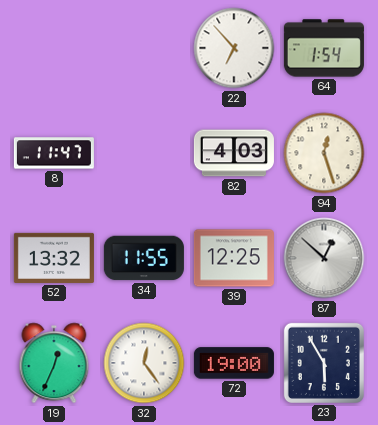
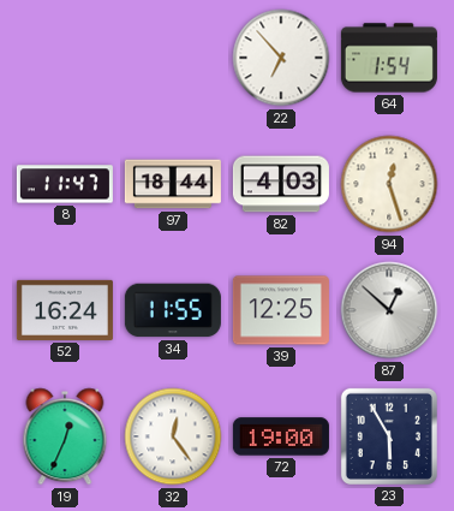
97: none -> 18:44
52: 13:32 -> 16:24
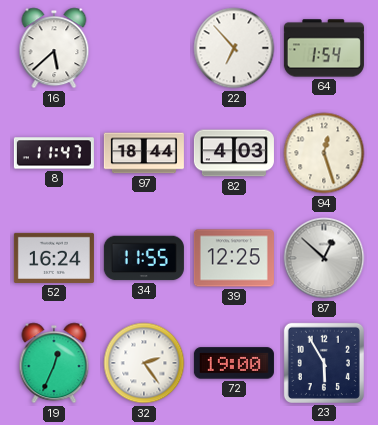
16: none -> 5:38
32: 12:24 -> 2:24
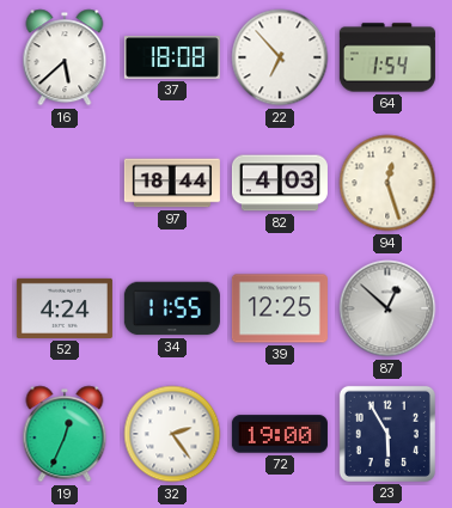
37: none -> 18:08
8: 11:47 -> none
52: 16:24 -> 4:24
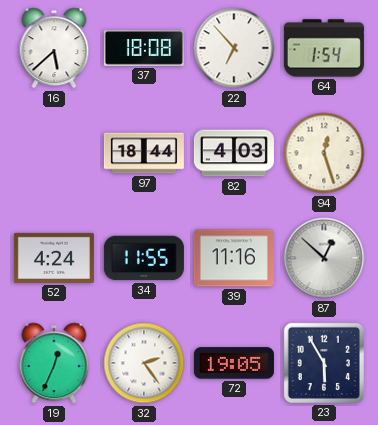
39: 12:25 -> 11:16
72: 19:00 -> 19:05
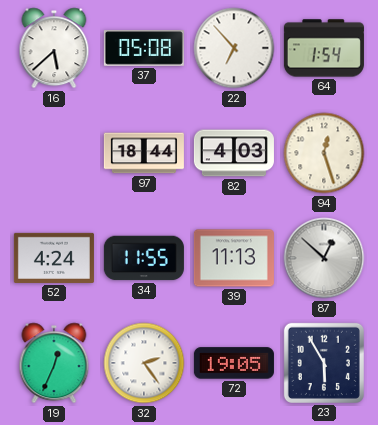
37: 18:08 -> 05:08
39: 11:16 -> 11:13
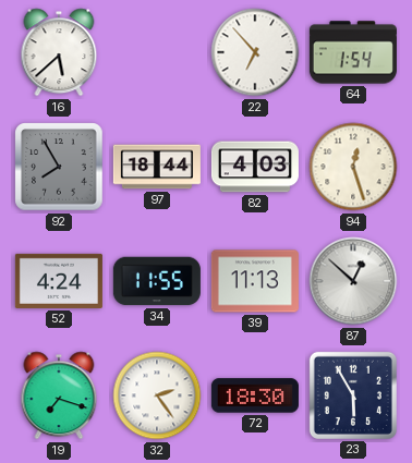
37: 05:08 -> none
92: none -> 7:55
19: 12:34 -> 7:18
72: 19:05 -> 18:30
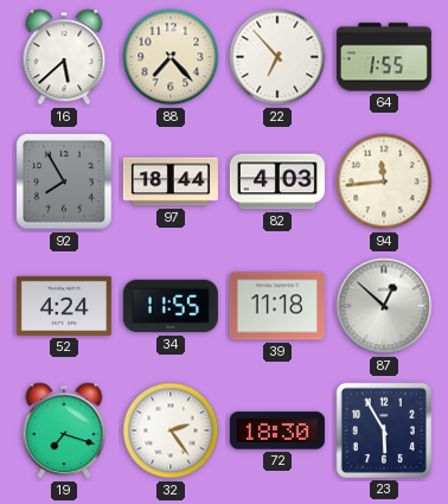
88: none -> 7:23
64: 1:54 -> 1:55
94: 12:27 -> 11:44
39: 11:13 -> 11:18
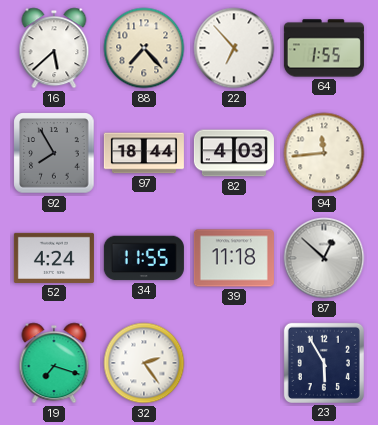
72: 18:30 -> none
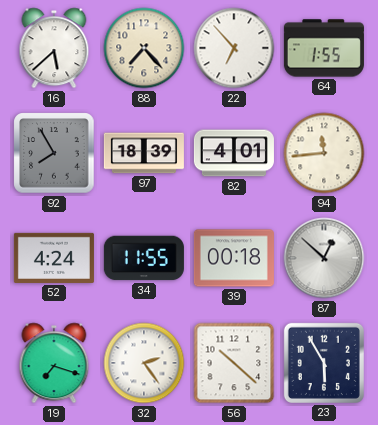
97: 18:44 -> 18:39
82: 4:03 -> 4:01
39: 11:18 -> 00:18
56: none -> 10:22
